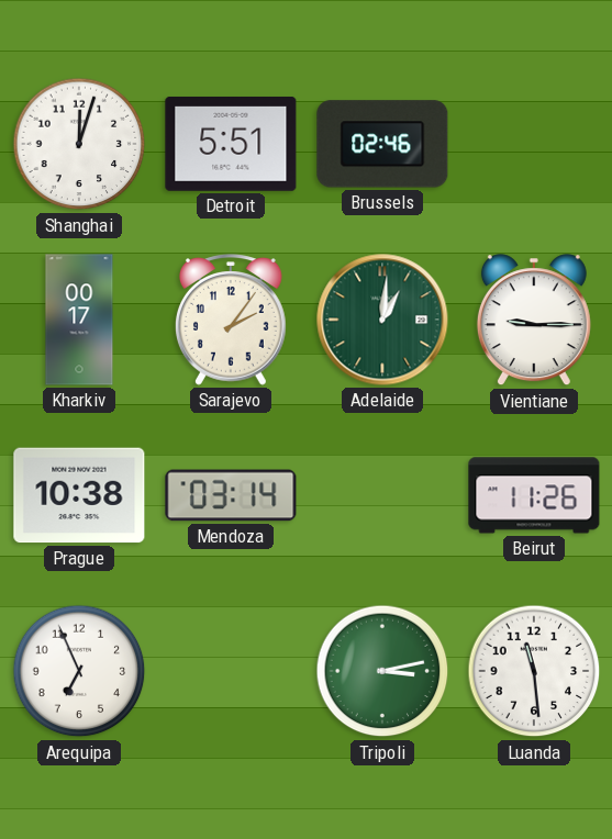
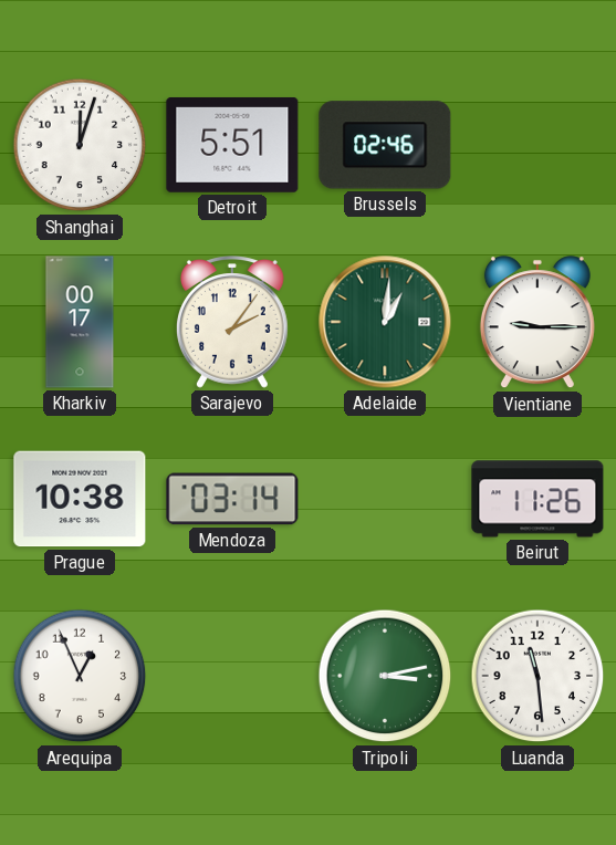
Arequipa: 6:56 -> 12:56
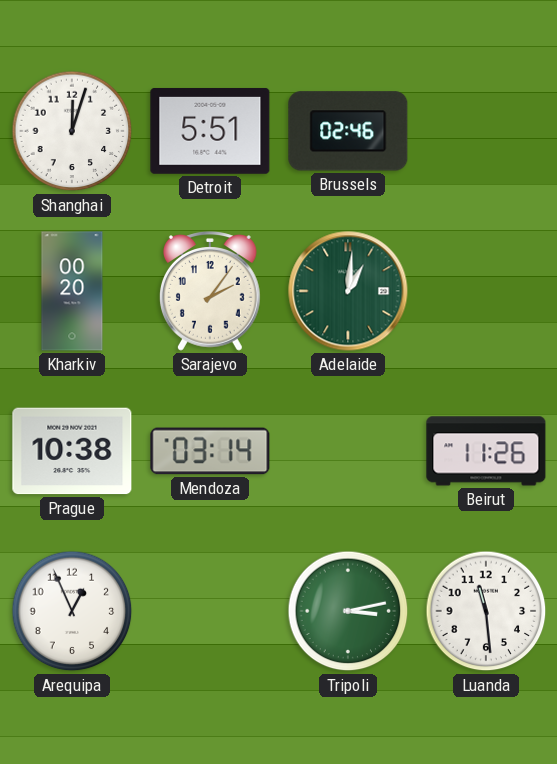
Kharkiv: 00:17 -> 00:20
Vientiane: 9:15 -> none
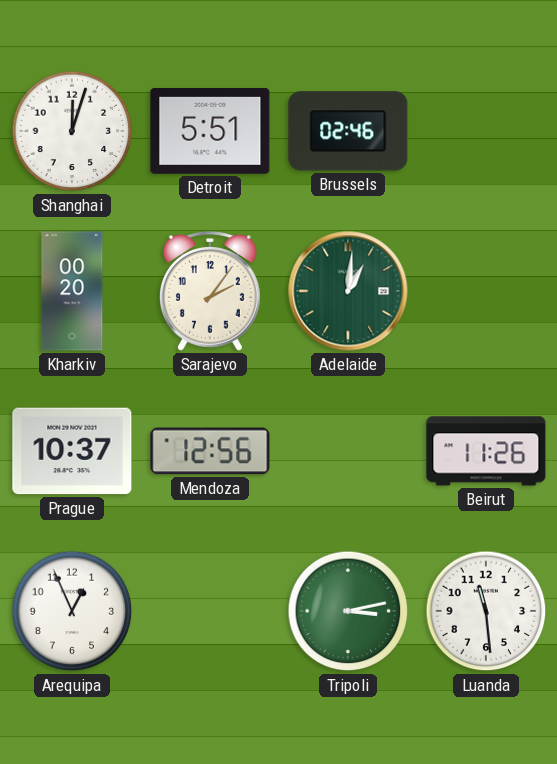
Prague: 10:38 -> 10:37
Mendoza: 03:14 -> 12:56
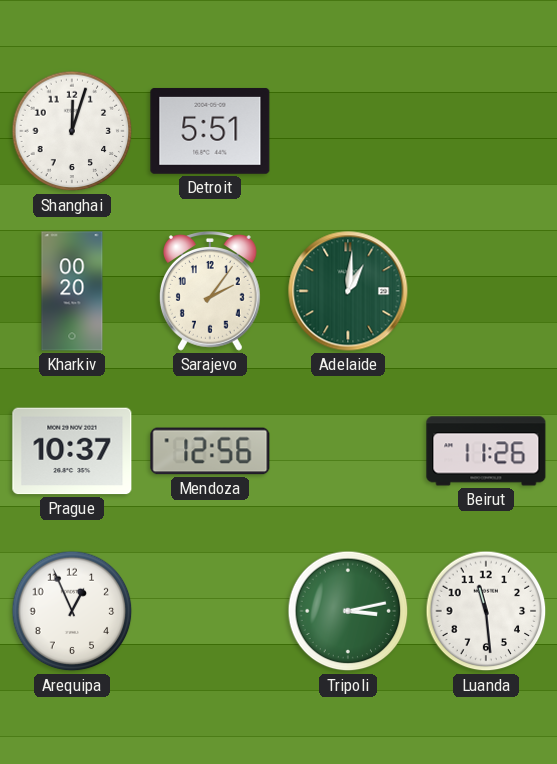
Brussels: 02:46 -> none
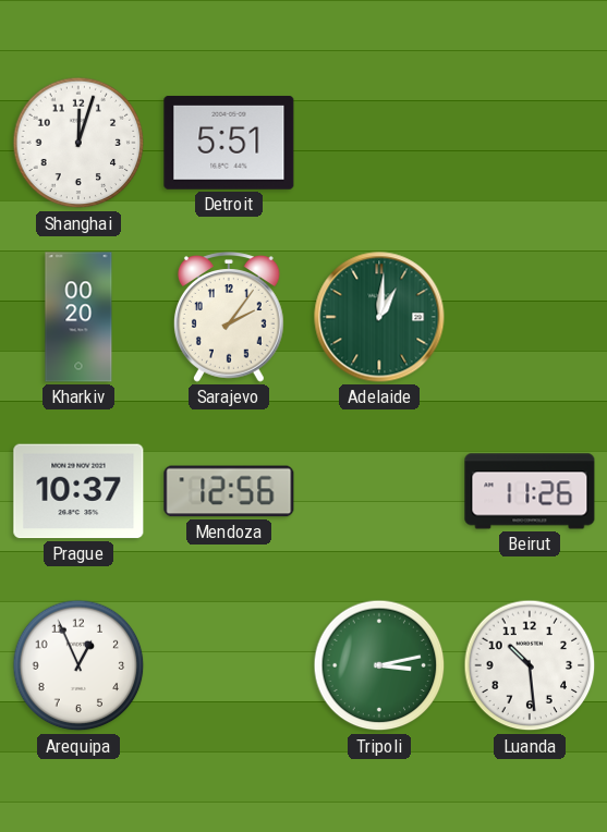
Luanda: 11:29 -> 10:29
